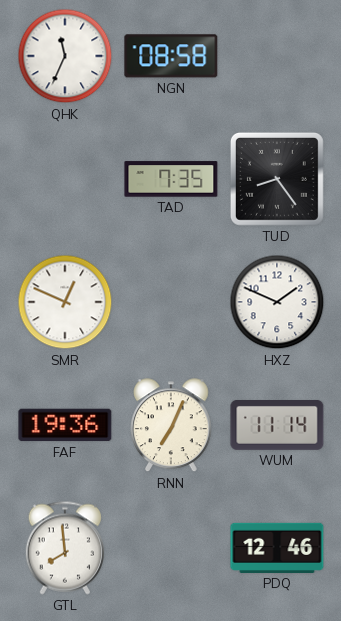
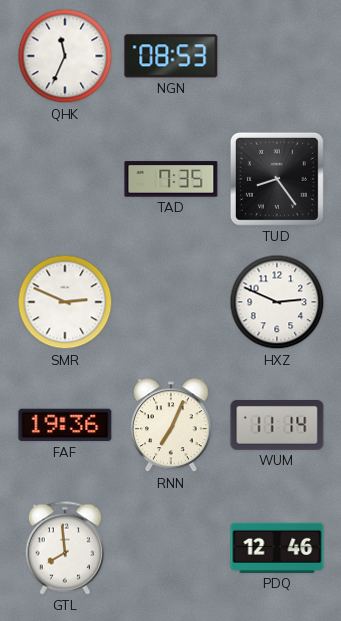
NGN: 08:58 -> 08:53
SMR: 12:49 -> 2:49
HXZ: 1:49 -> 2:49
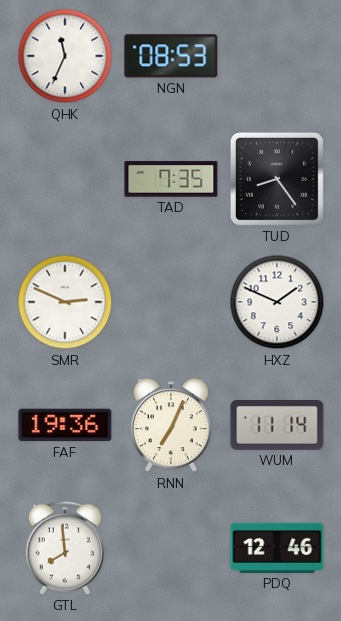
HXZ: 2:49 -> 1:49
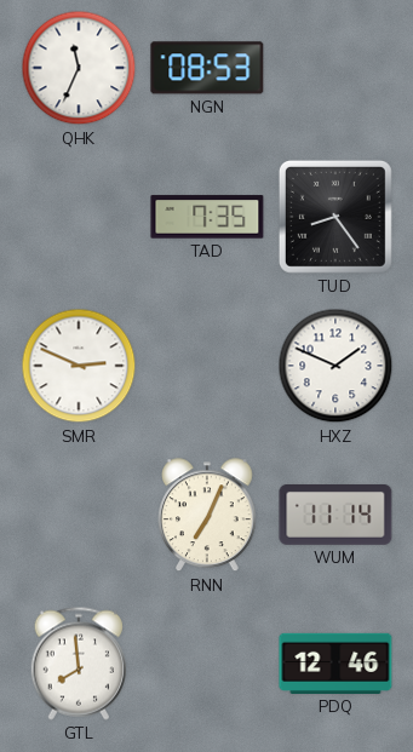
FAF: 19:36 -> none
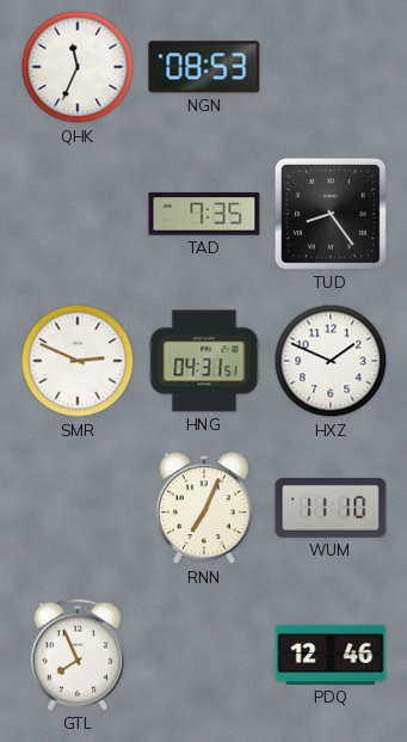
HNG: none -> 04:31
WUM: 11:14 -> 11:10
GTL: 7:59 -> 7:56
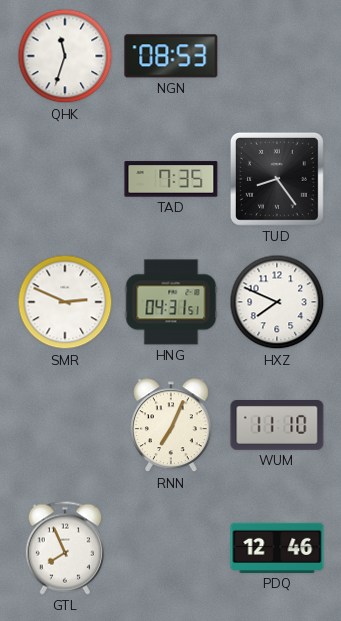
QHK: 11:34 -> 11:33
HXZ: 1:49 -> 7:49
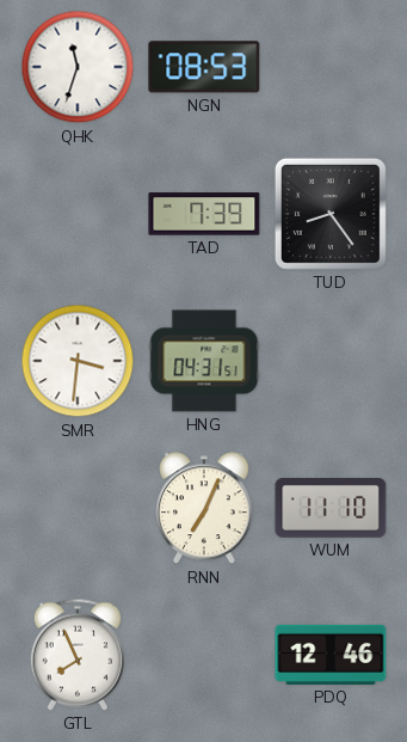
TAD: 7:35 -> 7:39
SMR: 2:49 -> 3:31
HXZ: 7:49 -> none
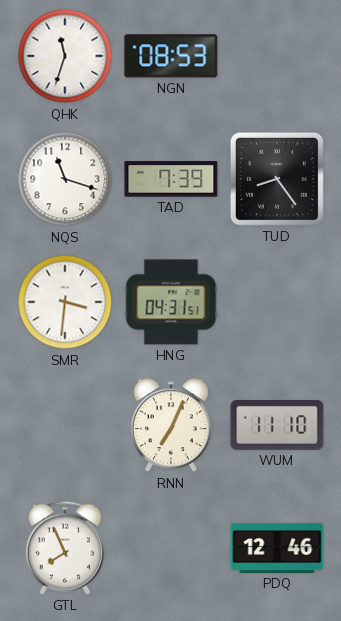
NQS: none -> 11:18
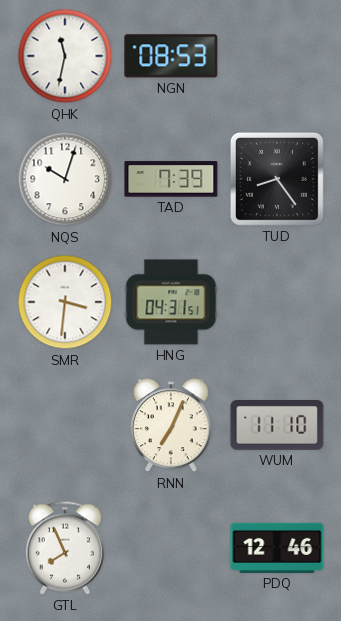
QHK: 11:33 -> 11:32
NQS: 11:18 -> 10:03
